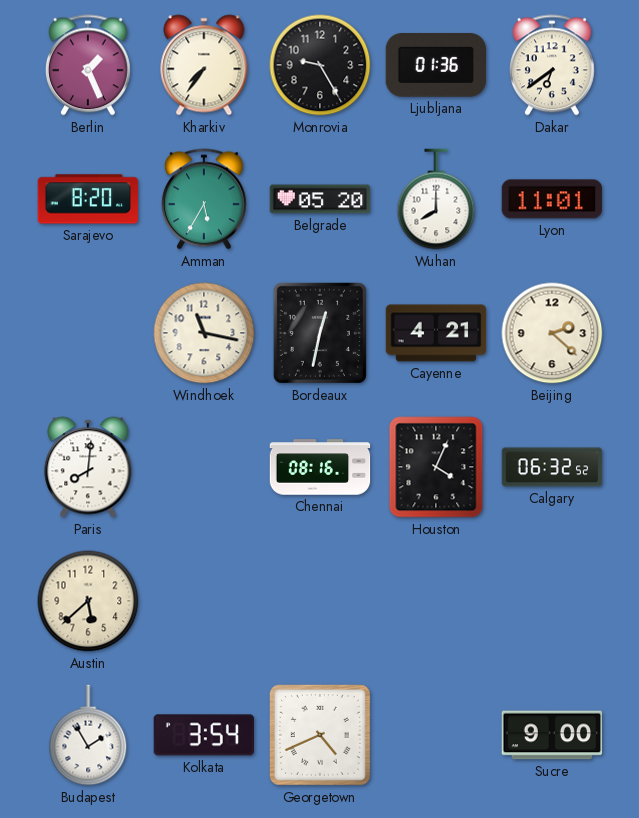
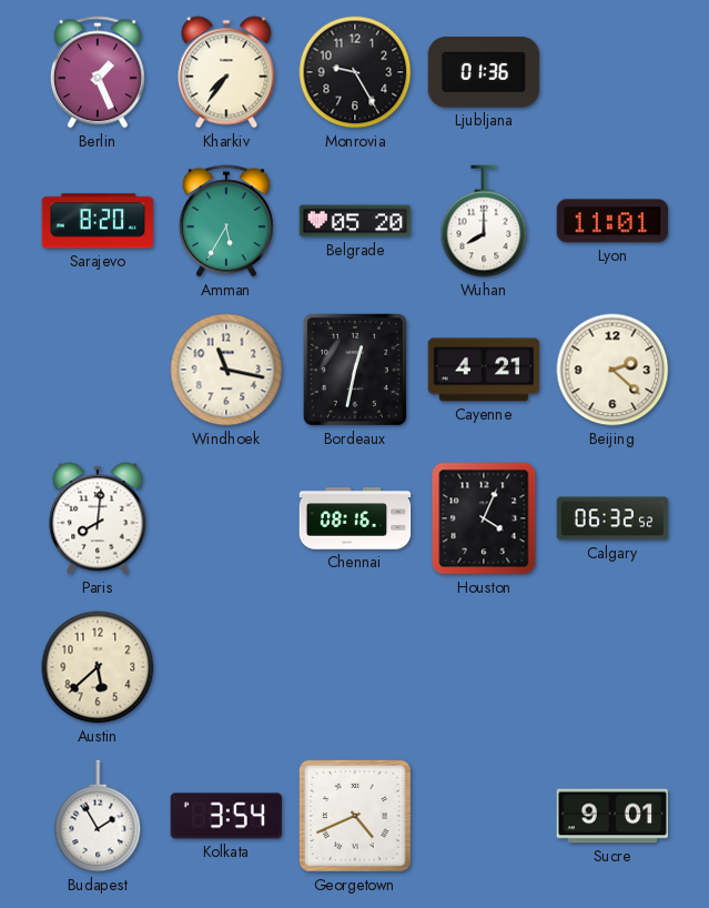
Dakar: 6:39 -> none
Sucre: 9:00 -> 9:01
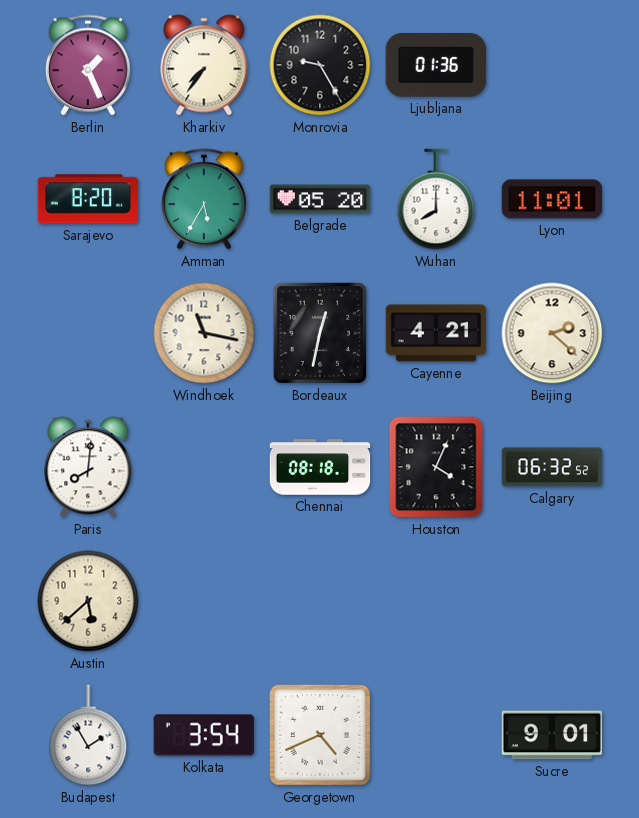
Chennai: 08:16 -> 08:18
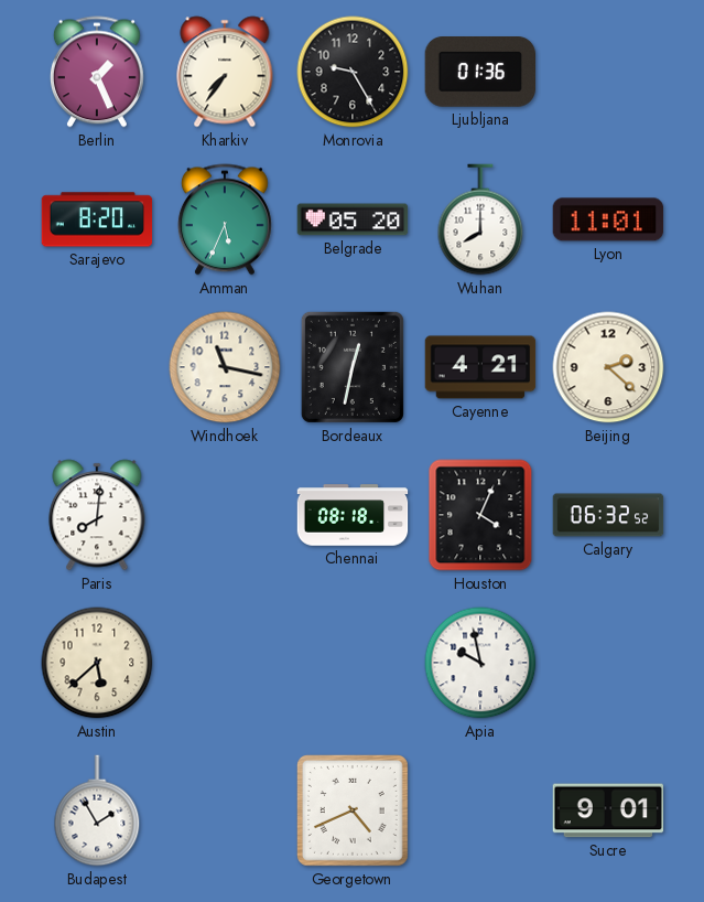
Amman: 5:35 -> 5:34
Apia: none -> 9:58
Kolkata: 3:54 -> none
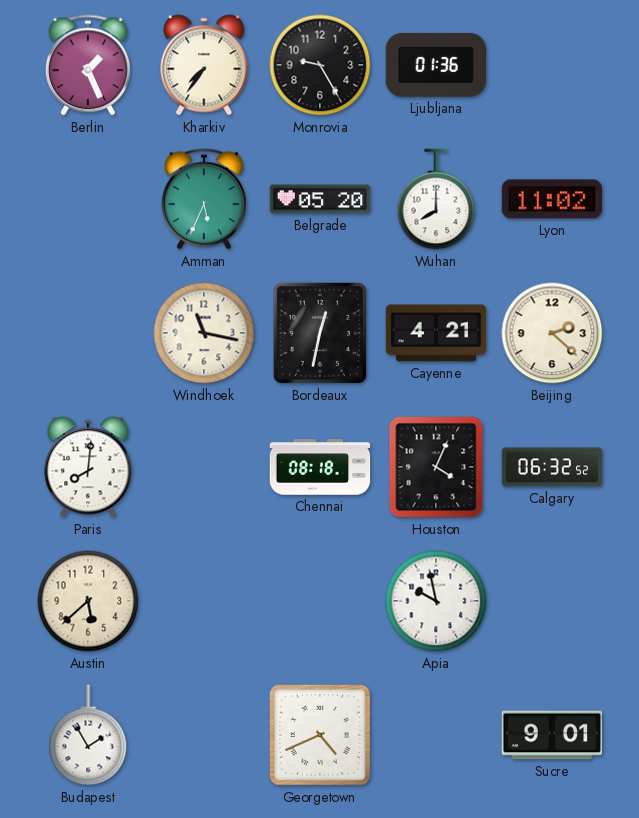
Sarajevo: 8:20 -> none
Lyon: 11:01 -> 11:02
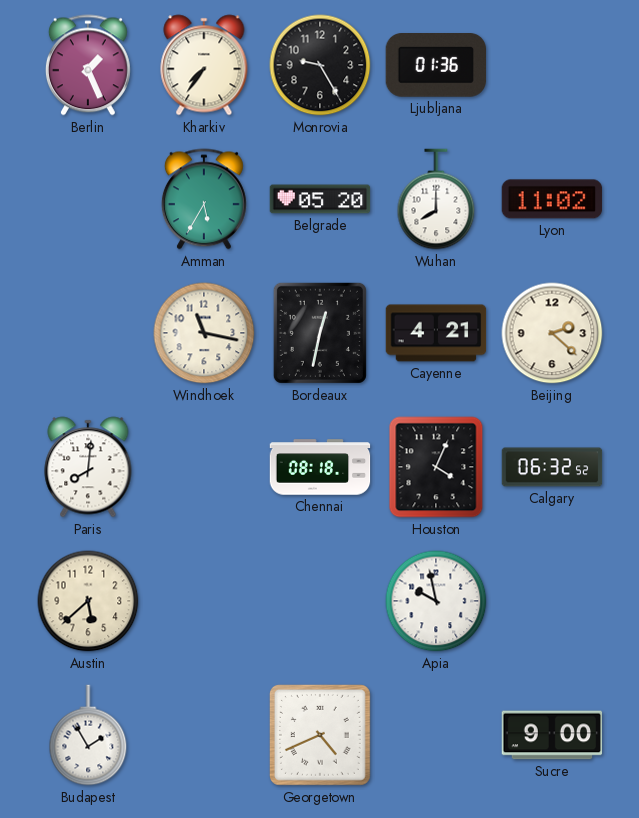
Amman: 5:34 -> 5:35
Sucre: 9:01 -> 9:00
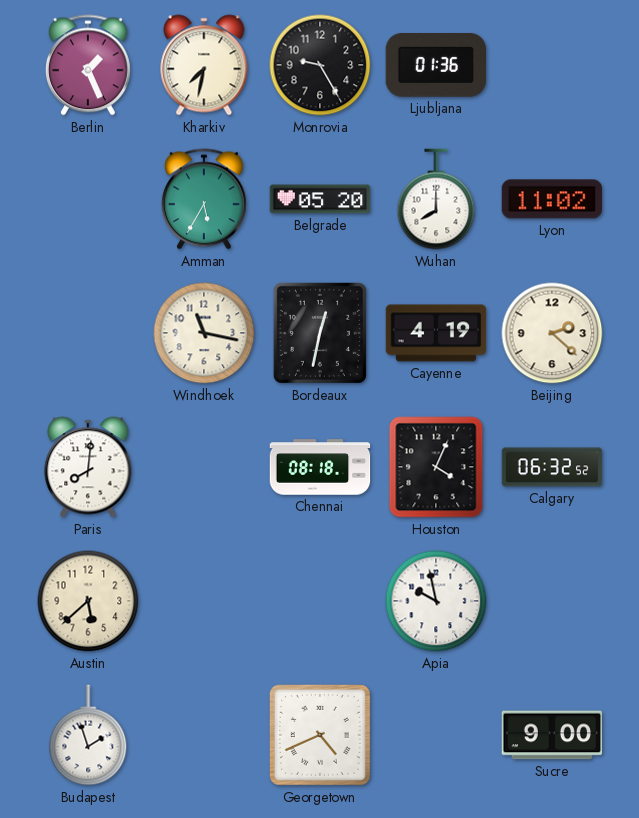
Kharkiv: 7:36 -> 7:32
Cayenne: 4:21 -> 4:19
Budapest: 1:55 -> 1:57
